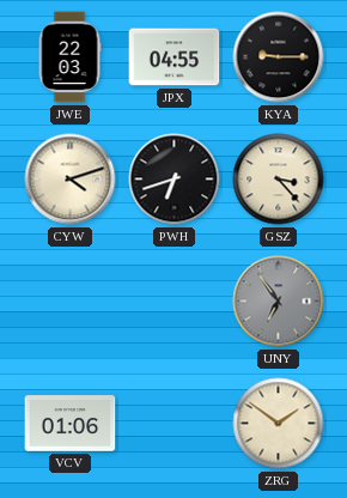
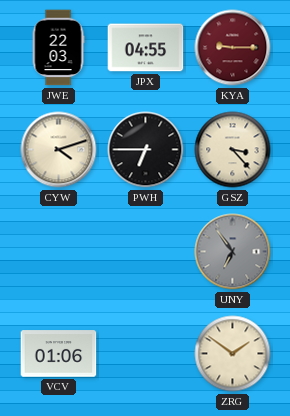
KYA dial: black -> burgundy
PWH: 6:42 -> 6:45
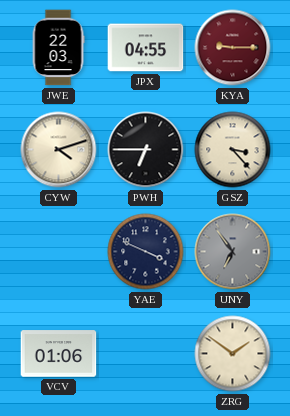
YAE: none -> 3:49
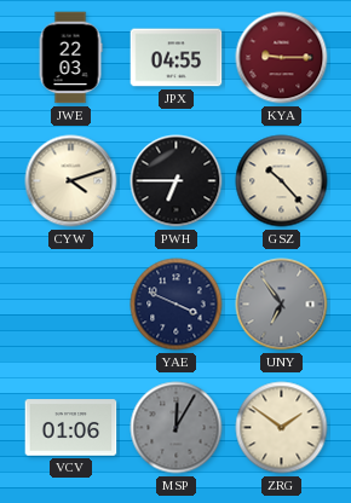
GSZ: 3:23 -> 10:23
MSP: none -> 12:05
